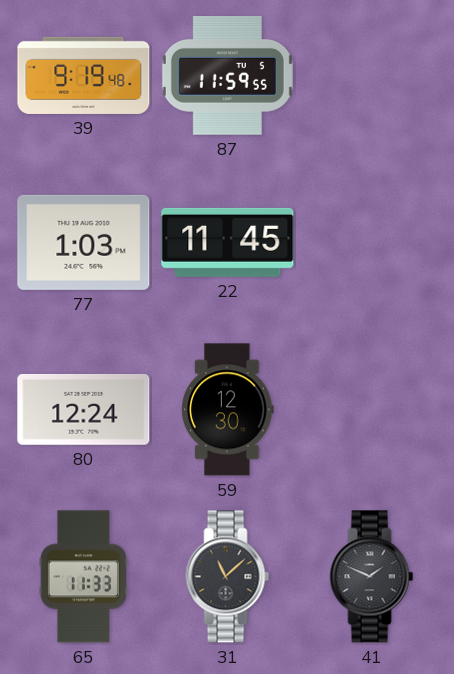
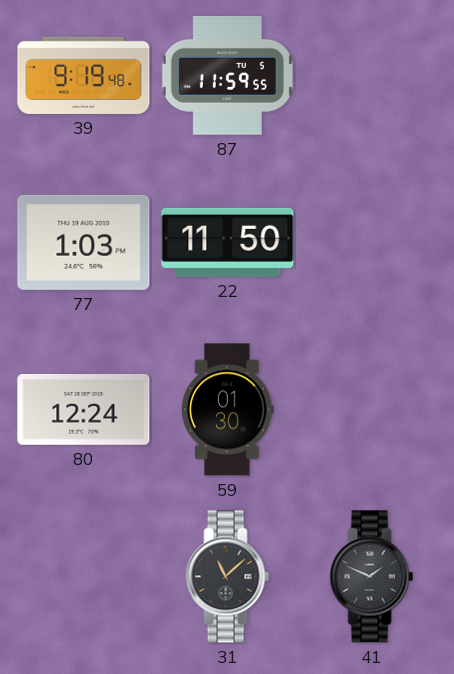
22: 11:45 -> 11:50
59: 12:30 -> 01:30
65: 11:33 -> none
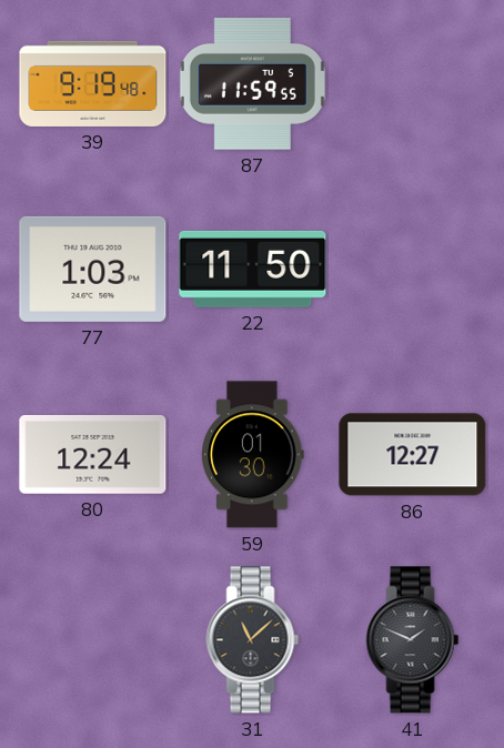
86: none -> 12:27
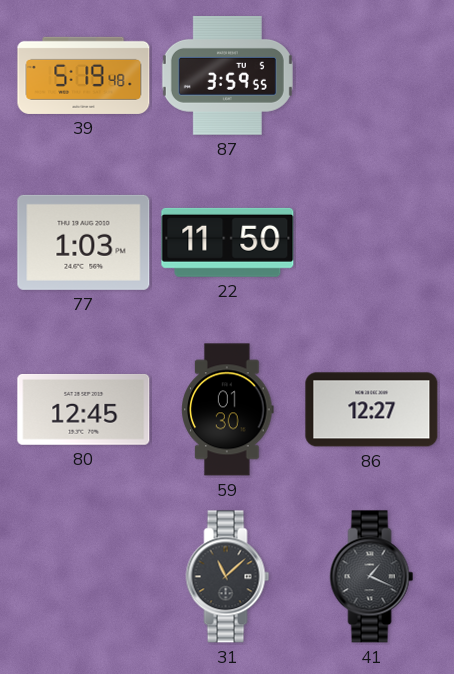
39: 9:19 -> 5:19
87: 11:59 -> 3:59
80: 12:24 -> 12:45
41: 1:49 -> 1:19
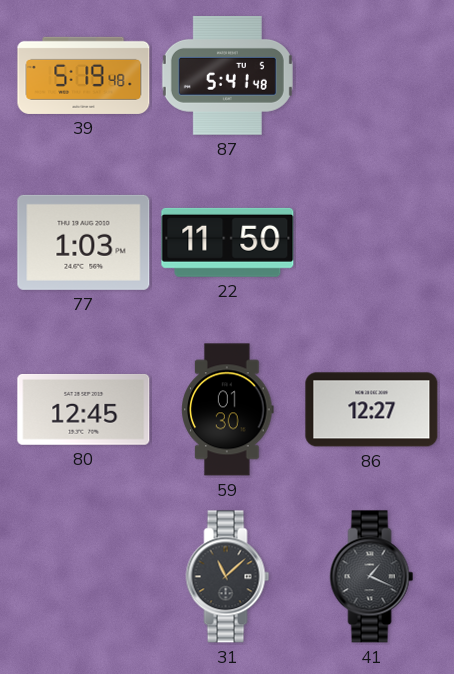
87: 3:59 -> 5:41
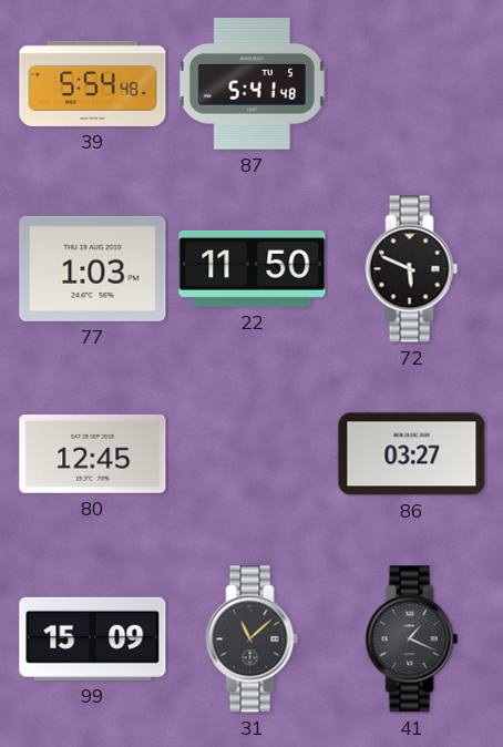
39: 5:19 -> 5:54
72: none -> 5:49
59: 01:30 -> none
86: 12:27 -> 03:27
99: none -> 15:09
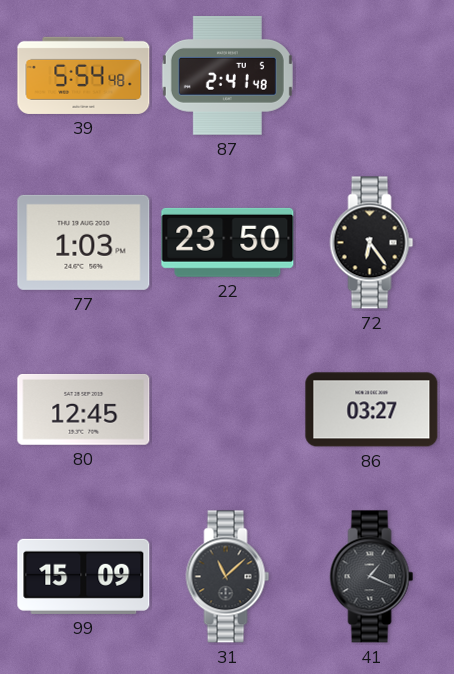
87: 5:41 -> 2:41
22: 11:50 -> 23:50
72: 5:49 -> 6:24
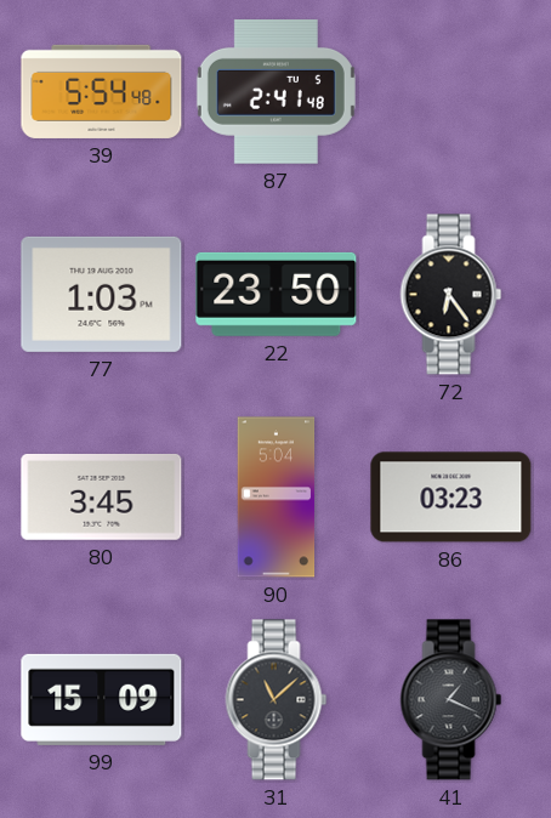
80: 12:45 -> 3:45
90: none -> 5:04
86: 03:27 -> 03:23
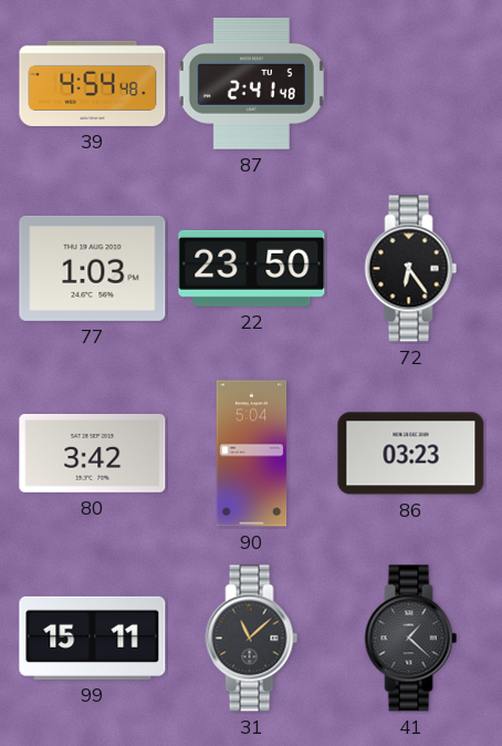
39: 5:54 -> 4:54
80: 3:45 -> 3:42
99: 15:09 -> 15:11
41: 1:19 -> 1:22
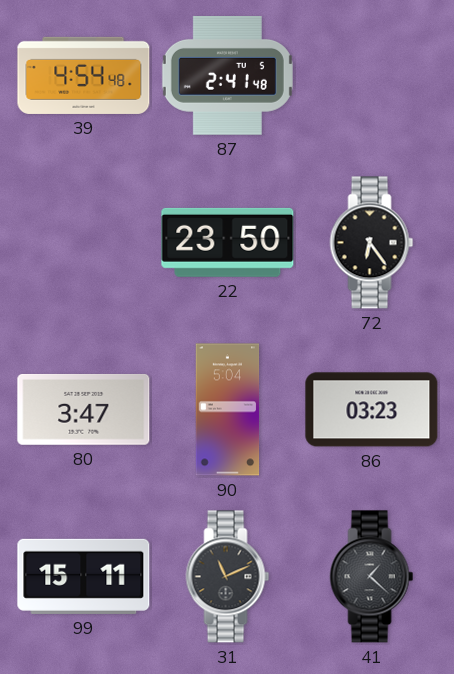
77: 1:03 -> none
80: 3:42 -> 3:47
31: 11:08 -> 11:11
